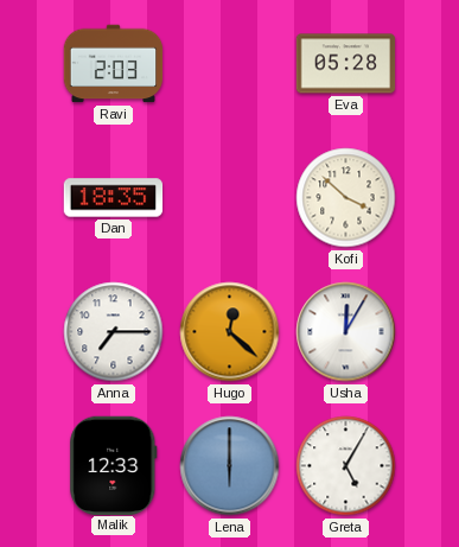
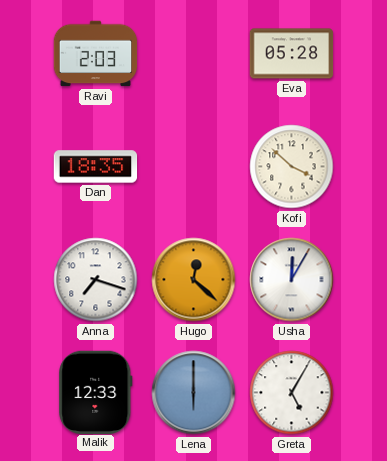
Anna: 7:15 -> 7:18
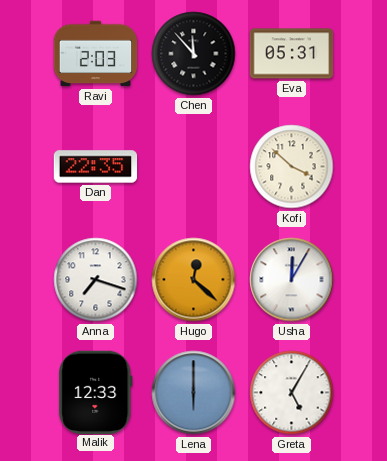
Chen: none -> 11:53
Eva: 05:28 -> 05:31
Dan: 18:35 -> 22:35
